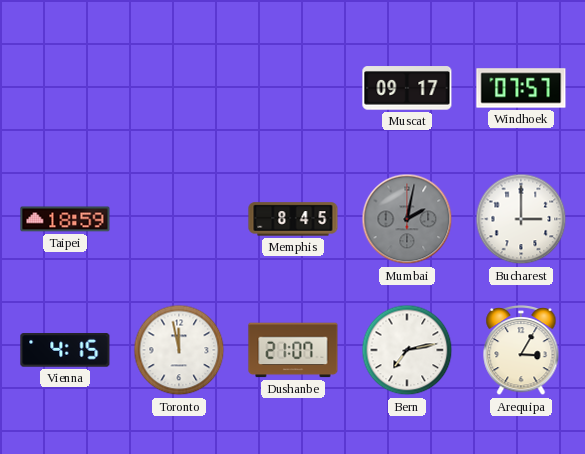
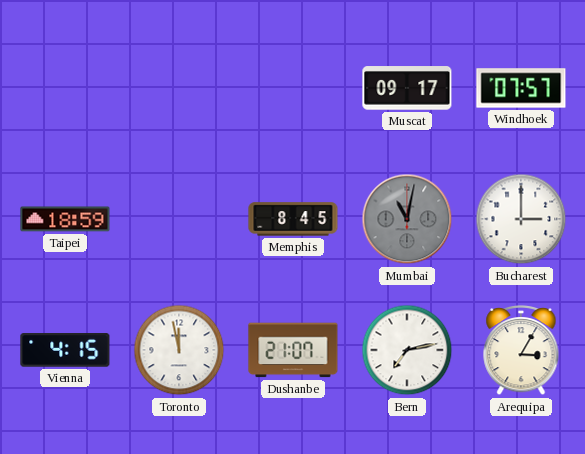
Mumbai: 2:02 -> 11:02
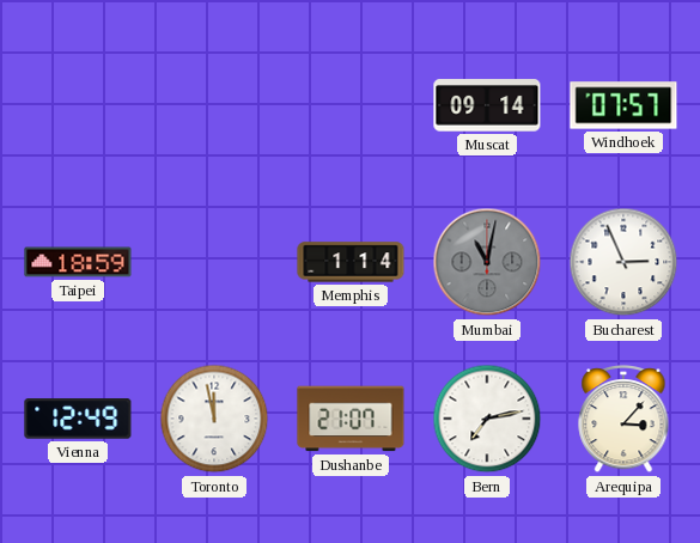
Muscat: 09:17 -> 09:14
Memphis: 8:45 -> 1:14
Bucharest: 3:00 -> 2:56
Vienna: 4:15 -> 12:49
Arequipa: 3:05 -> 3:07
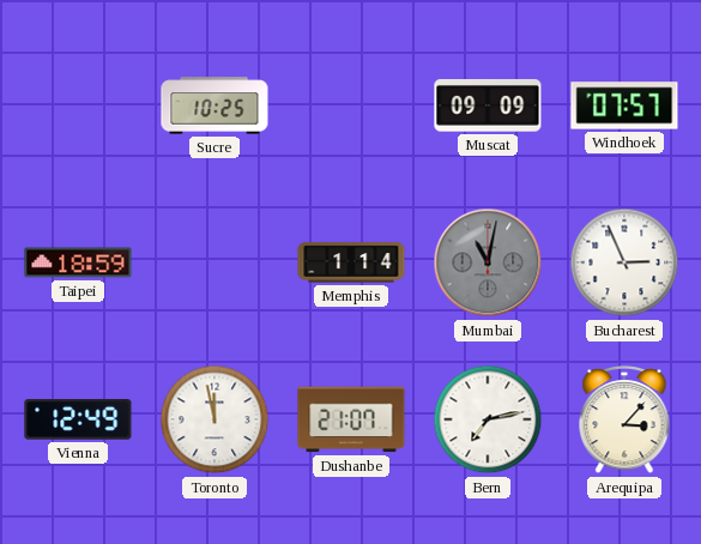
Sucre: none -> 10:25
Muscat: 09:14 -> 09:09
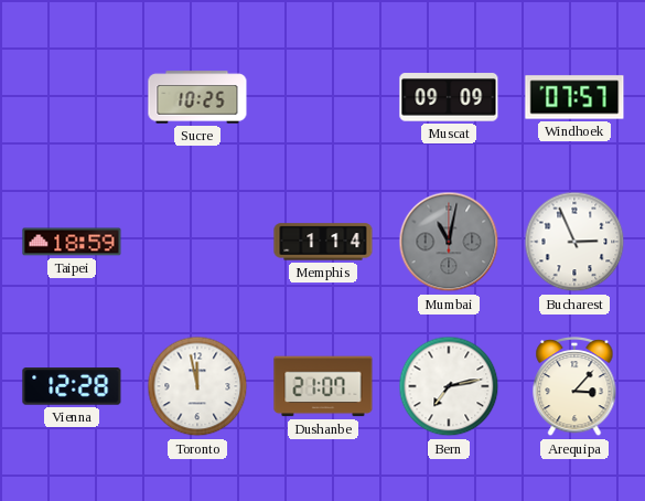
Vienna: 12:49 -> 12:28
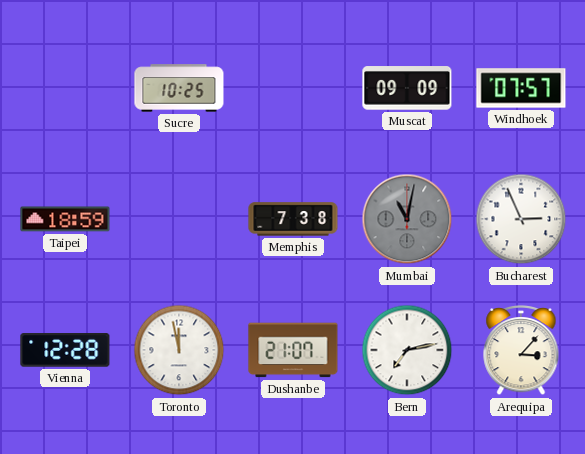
Memphis: 1:14 -> 7:38
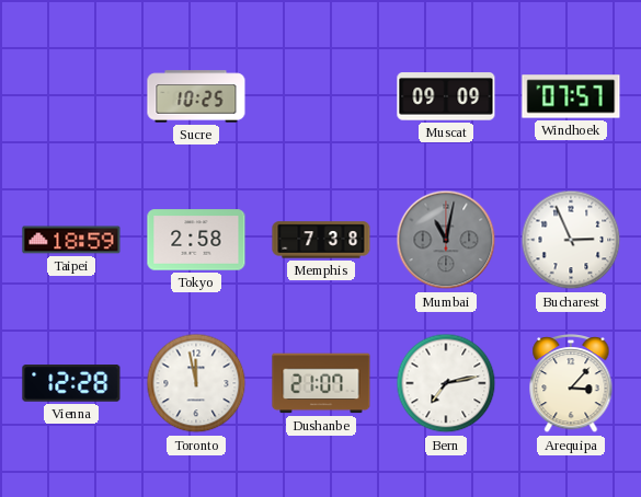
Tokyo: none -> 2:58
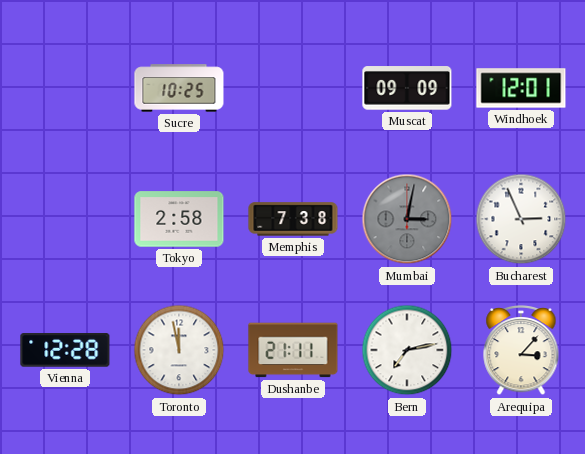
Windhoek: 07:57 -> 12:01
Taipei: 18:59 -> none
Mumbai: 11:02 -> 3:02
Dushanbe: 21:07 -> 21:11
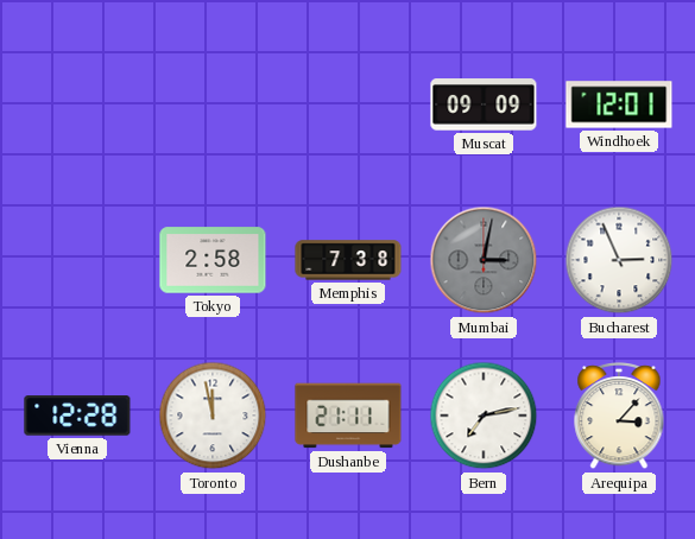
Sucre: 10:25 -> none
